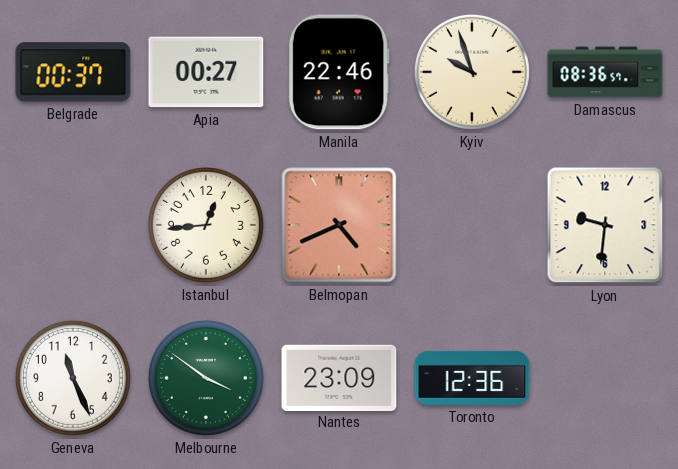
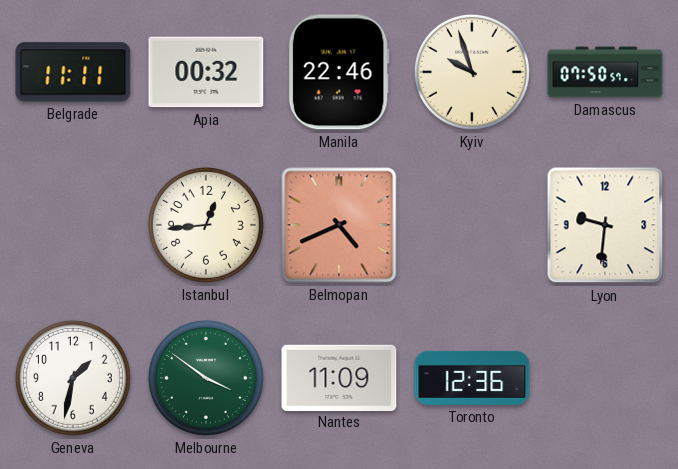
Belgrade: 00:37 -> 11:11
Apia: 00:27 -> 00:32
Damascus: 08:36 -> 07:50
Geneva: 11:26 -> 1:32
Nantes: 23:09 -> 11:09
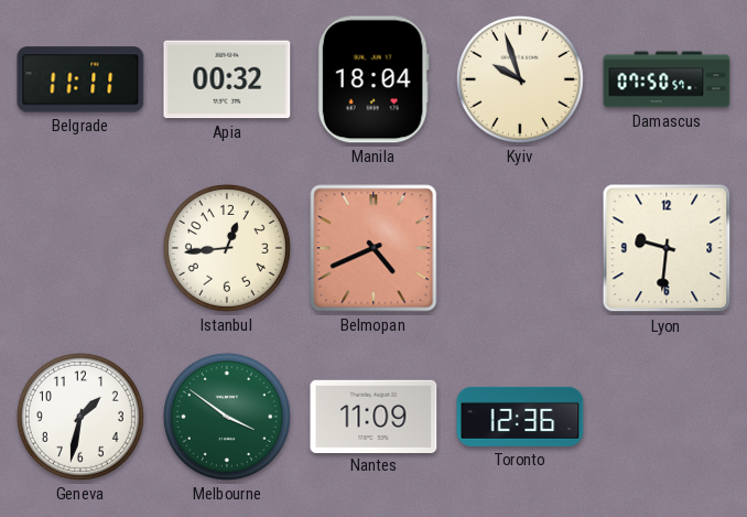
Manila: 22:46 -> 18:04
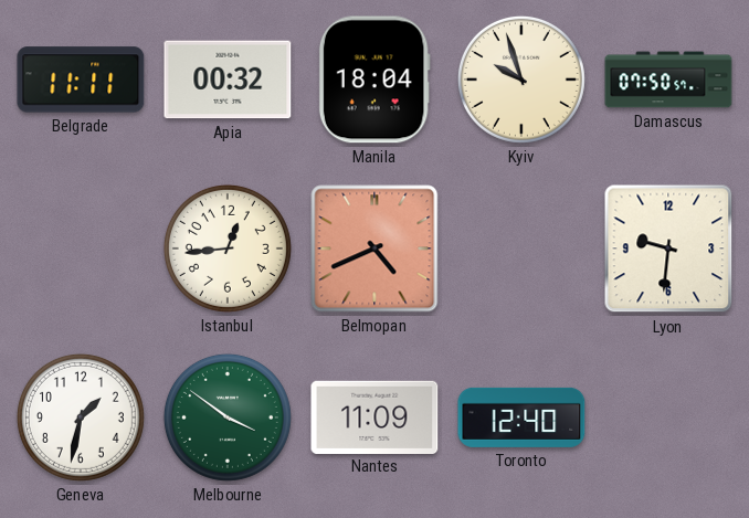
Toronto: 12:36 -> 12:40
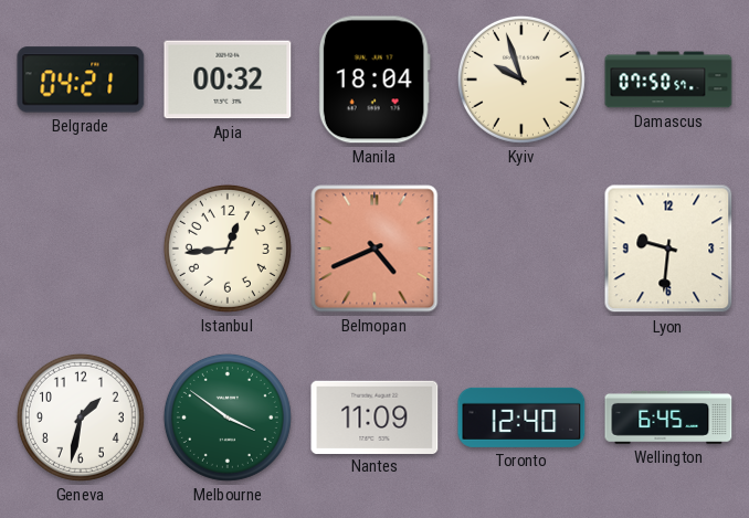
Belgrade: 11:11 -> 04:21
Wellington: none -> 6:45
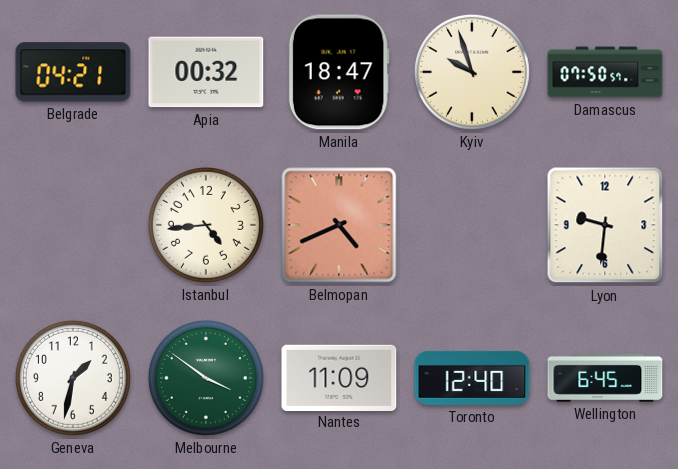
Manila: 18:04 -> 18:47
Istanbul: 12:44 -> 4:44
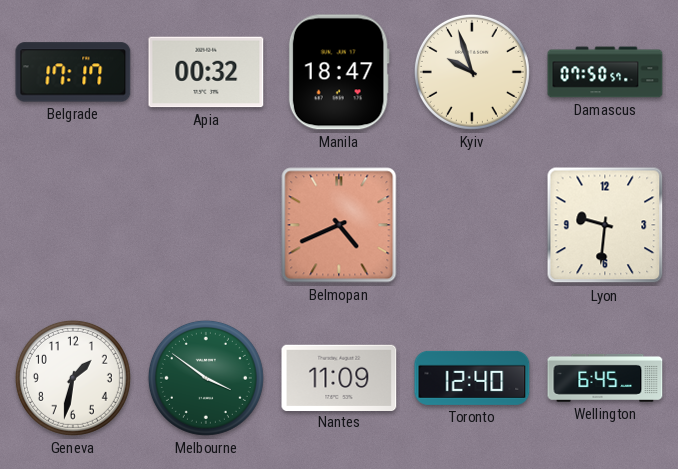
Belgrade: 04:21 -> 17:17
Istanbul: 4:44 -> none
